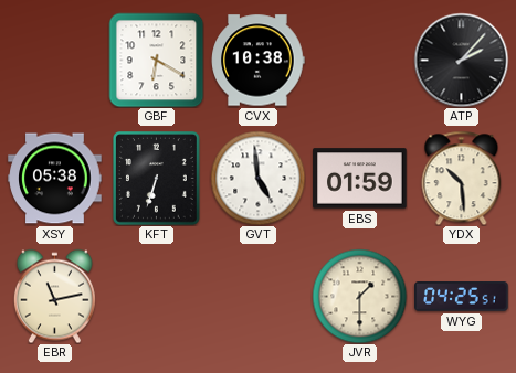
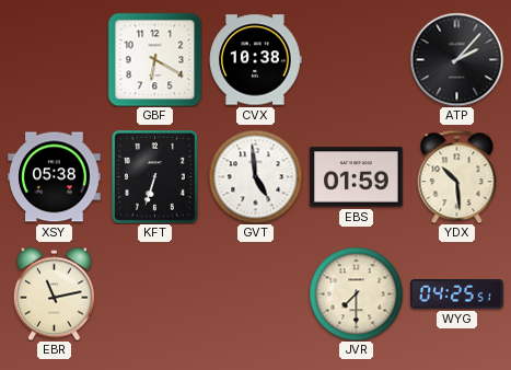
JVR: 1:30 -> 7:30
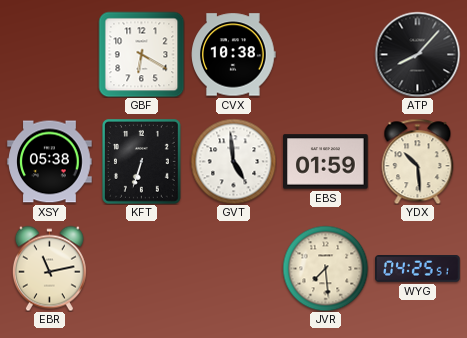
ATP: 2:07 -> 8:07
JVR: 7:30 -> 7:29
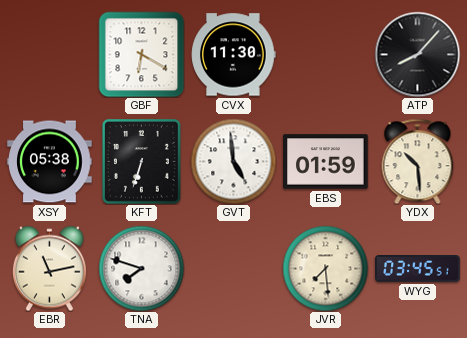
CVX: 10:38 -> 11:30
TNA: none -> 7:48
WYG: 04:25 -> 03:45
